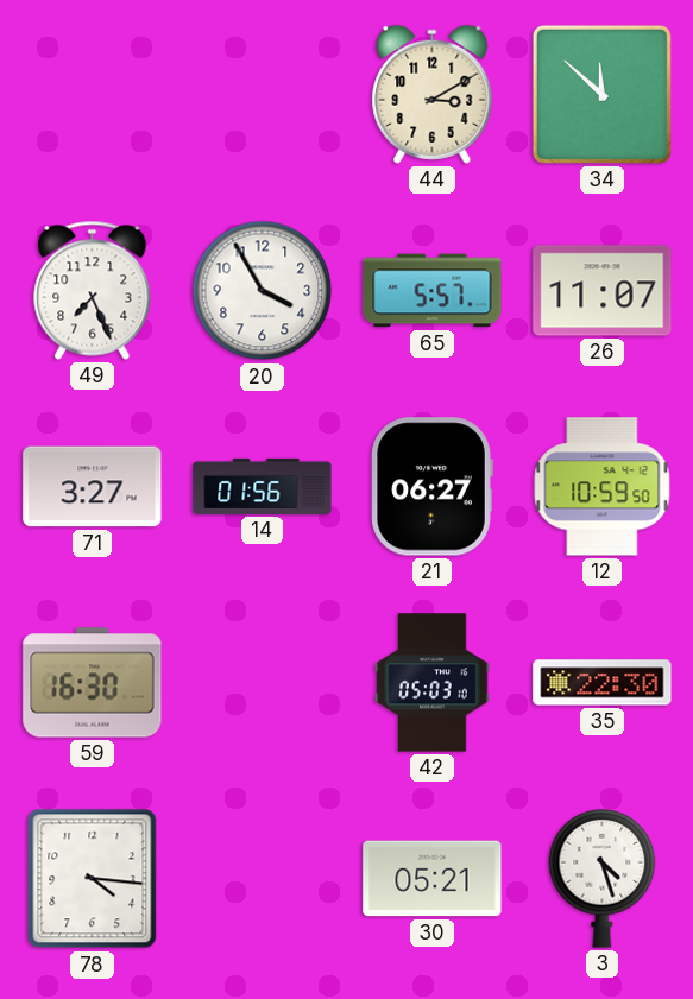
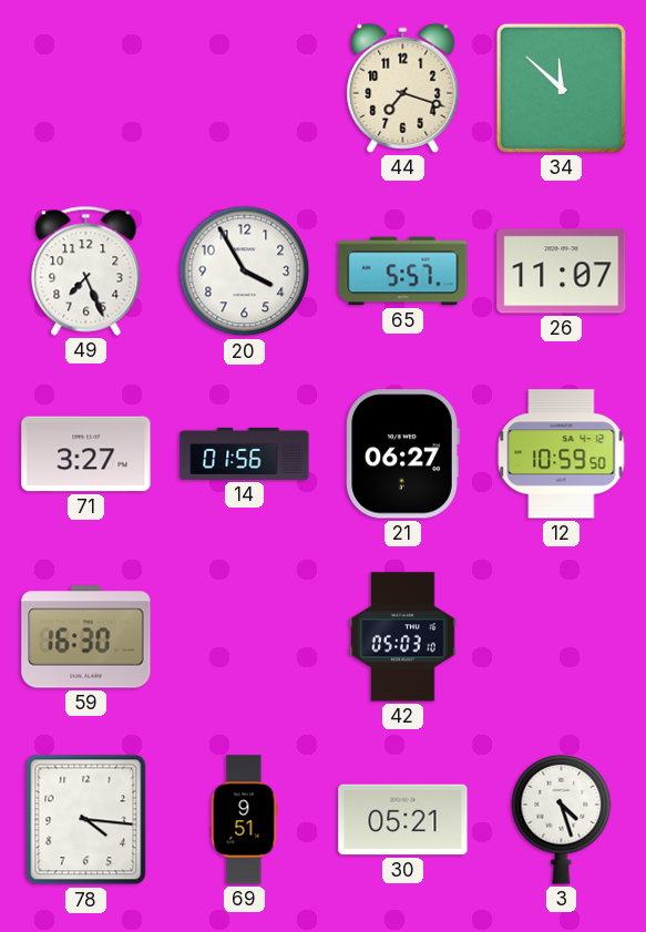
44: 3:10 -> 7:18
35: 22:30 -> none
69: none -> 9:51
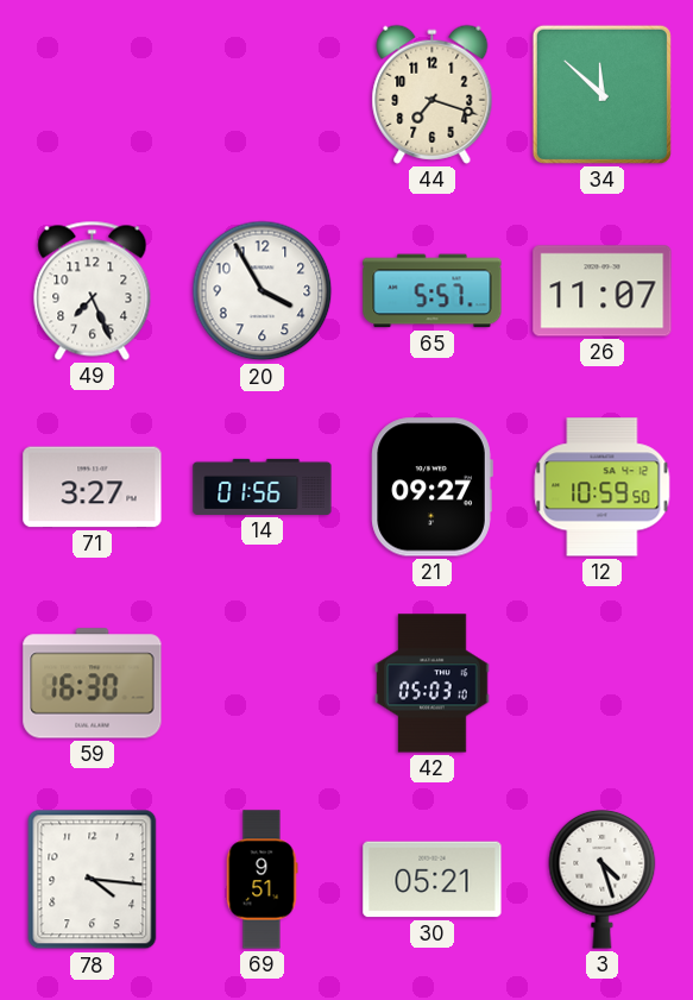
21: 06:27 -> 09:27
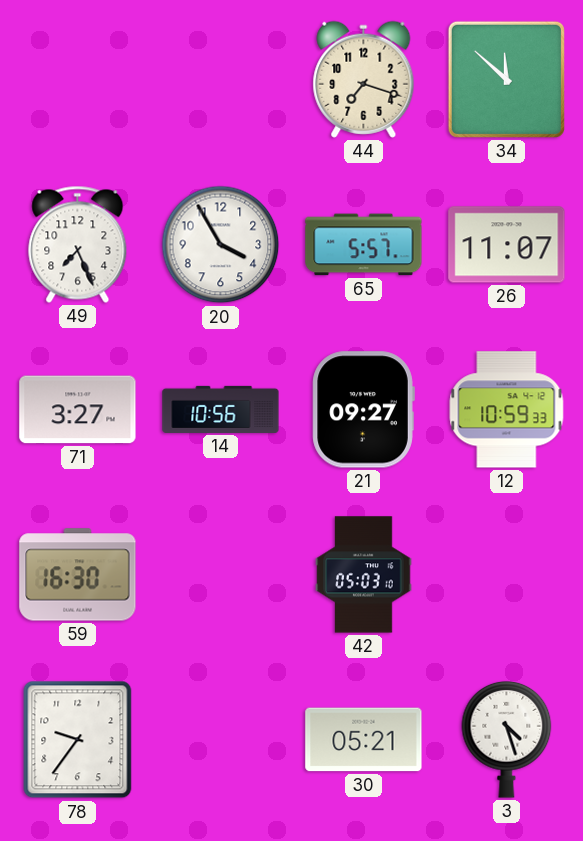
14: 01:56 -> 10:56
12: 10:59:50 -> 10:59:33
78: 4:16 -> 9:36
69: 9:51 -> none
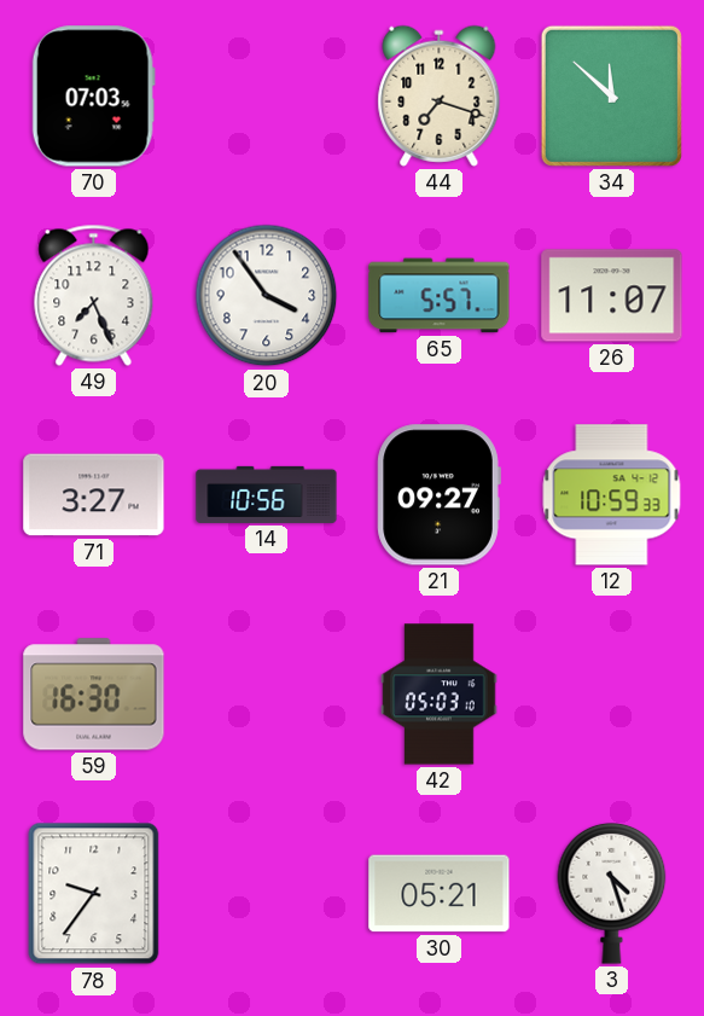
70: none -> 07:03
20: 3:55 -> 3:54
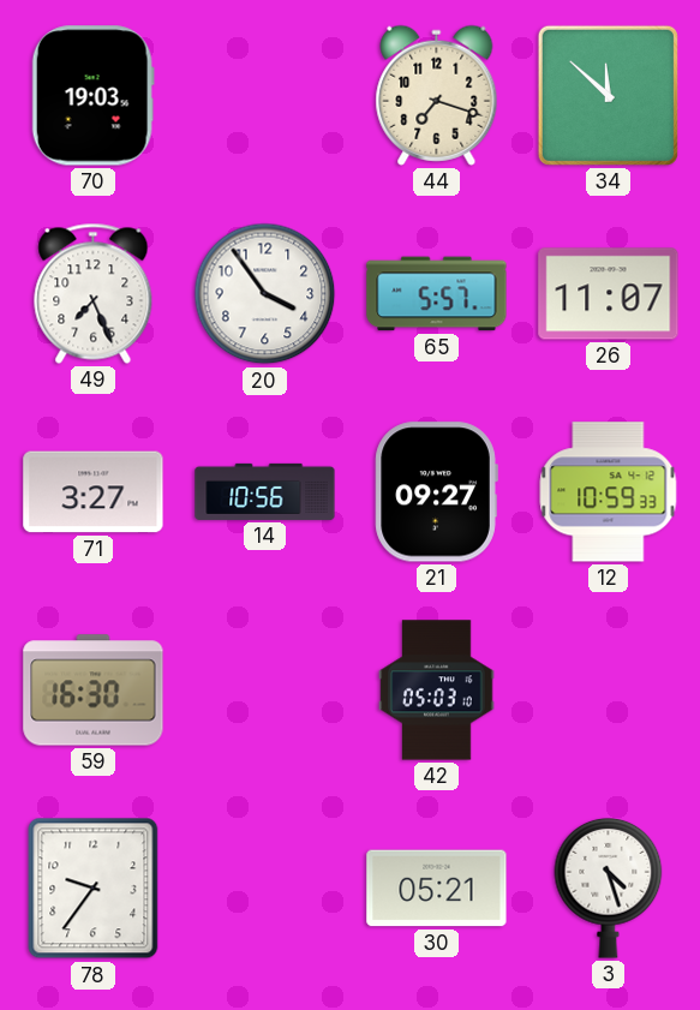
70: 07:03 -> 19:03
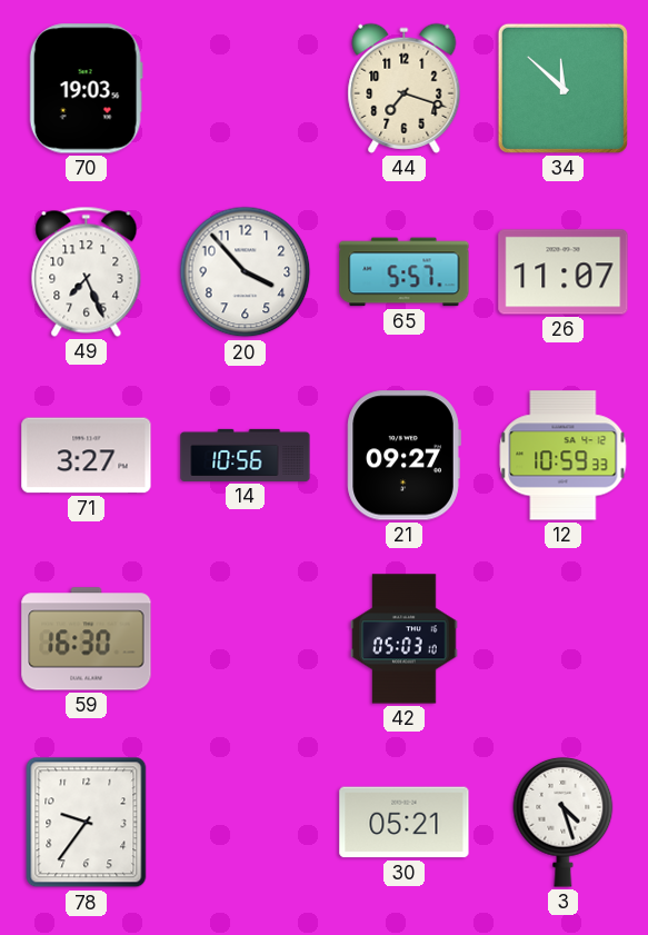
20: 3:54 -> 3:53
